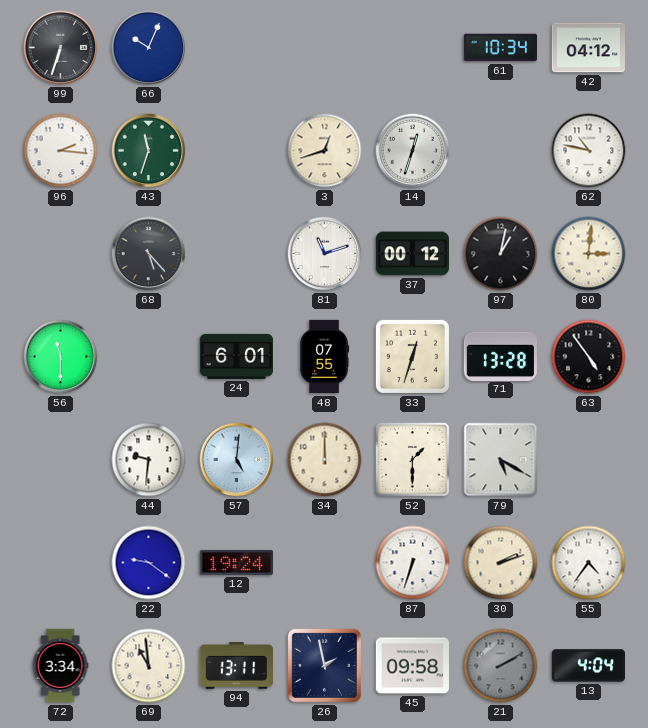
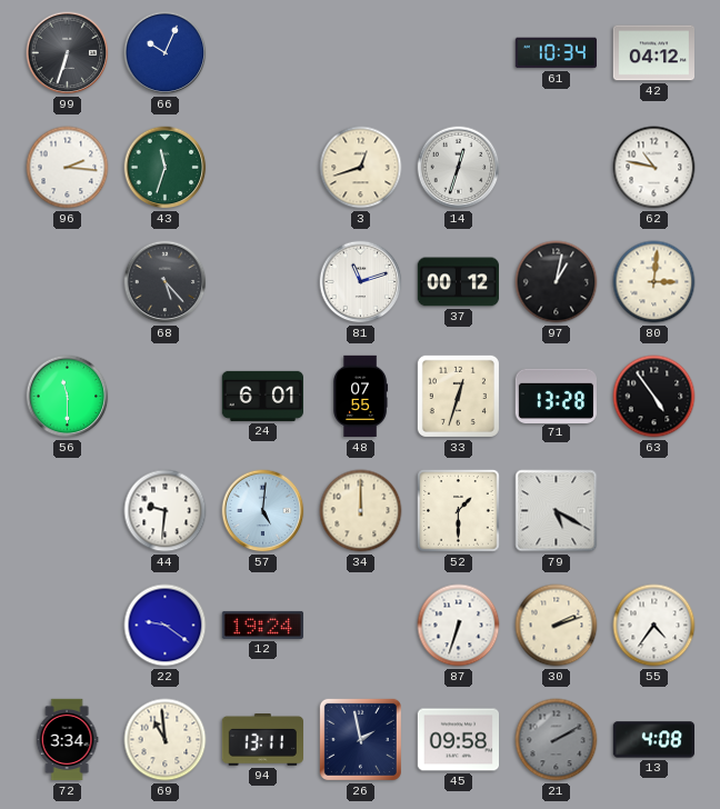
13: 4:04 -> 4:08
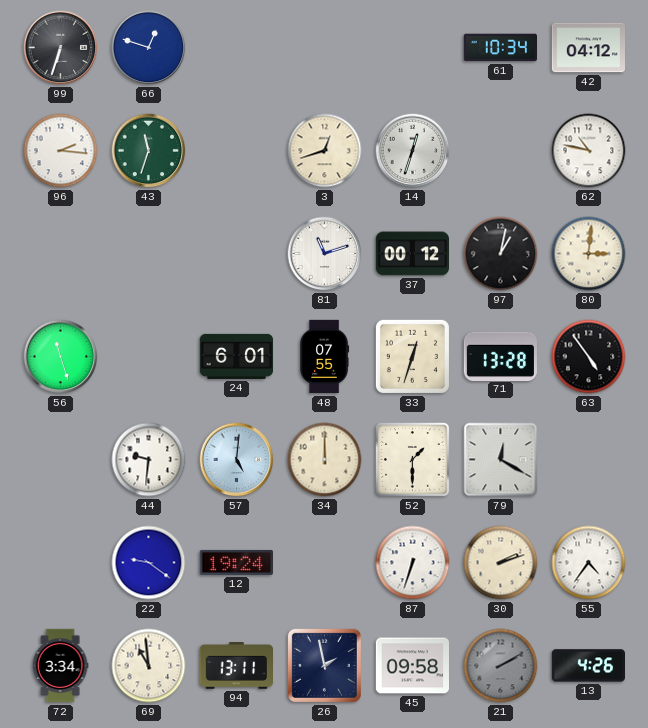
66: 10:04 -> 12:48
68: 5:23 -> none
56: 11:30 -> 11:27
79: 5:20 -> 12:20
13: 4:08 -> 4:26
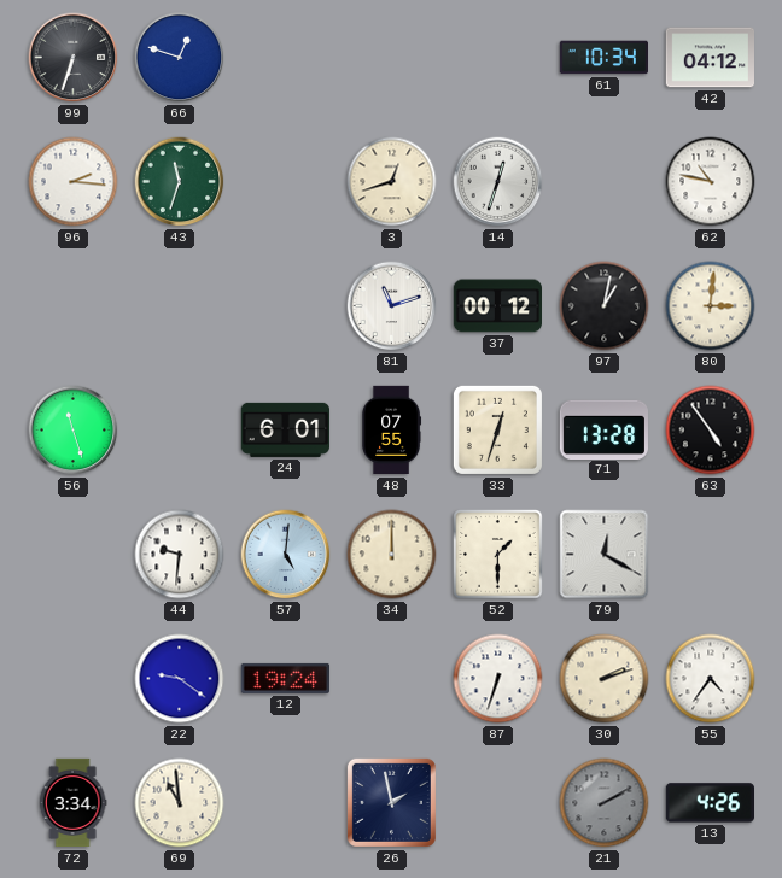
94: 13:11 -> none
45: 09:58 -> none
